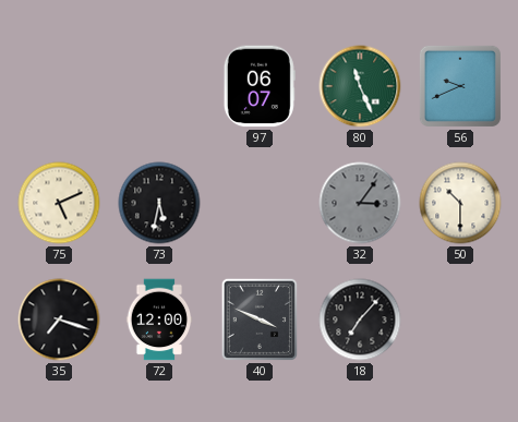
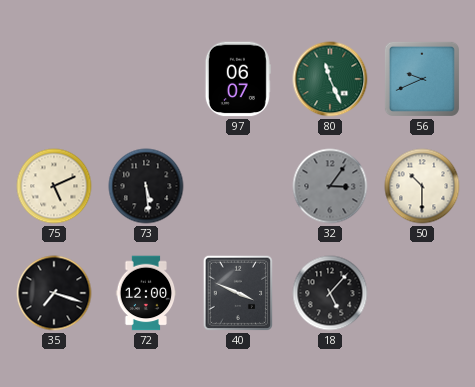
73: 5:32 -> 5:29
18: 7:07 -> 5:07
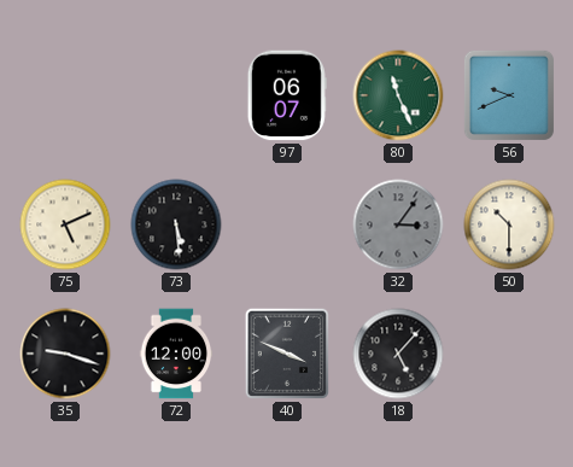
35: 7:18 -> 9:18
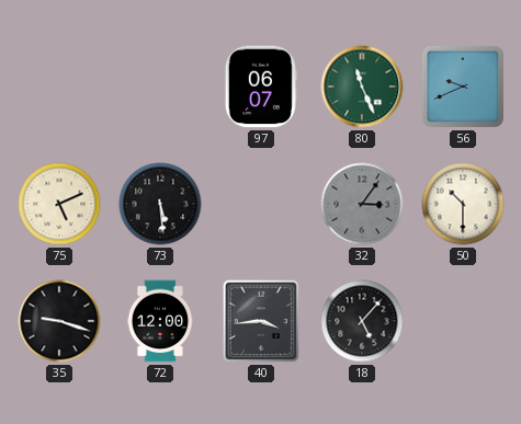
40: 3:49 -> 3:44
